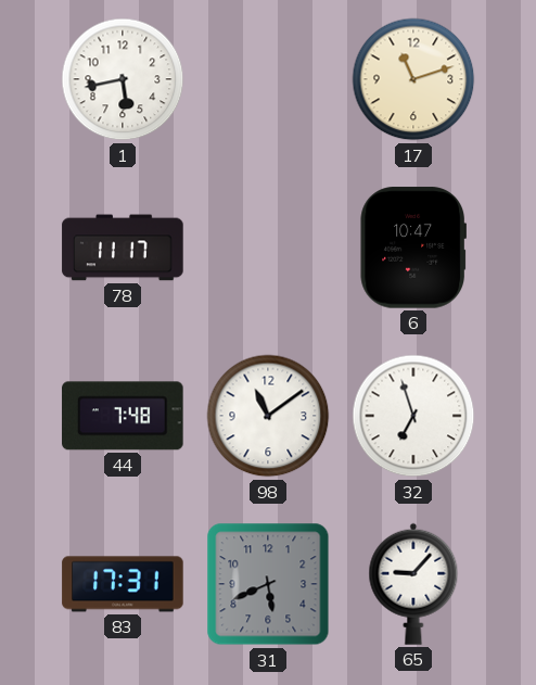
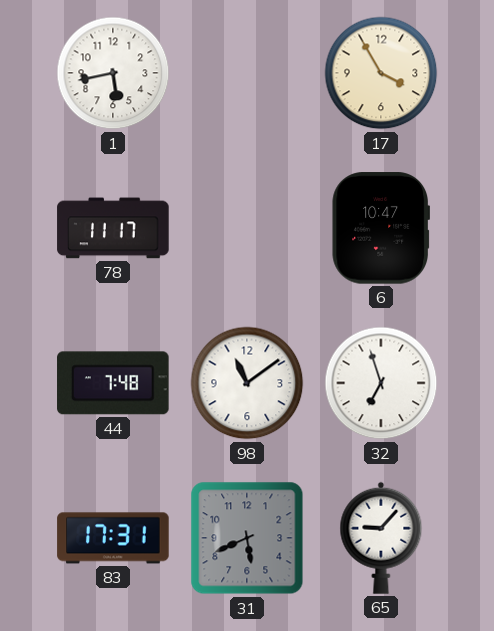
17: 11:12 -> 3:55
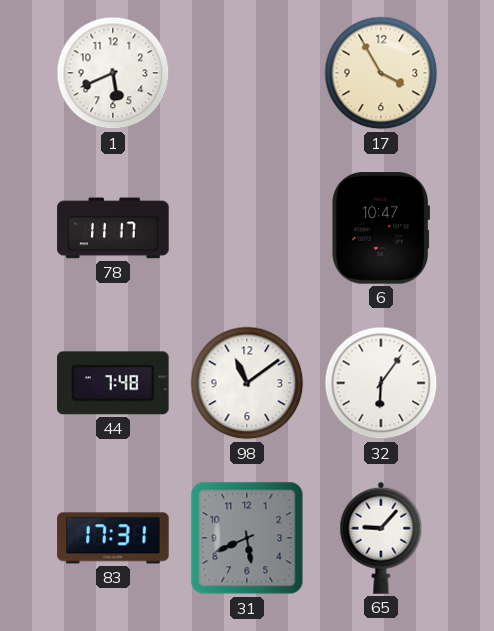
1: 5:43 -> 5:41
32: 6:57 -> 6:06
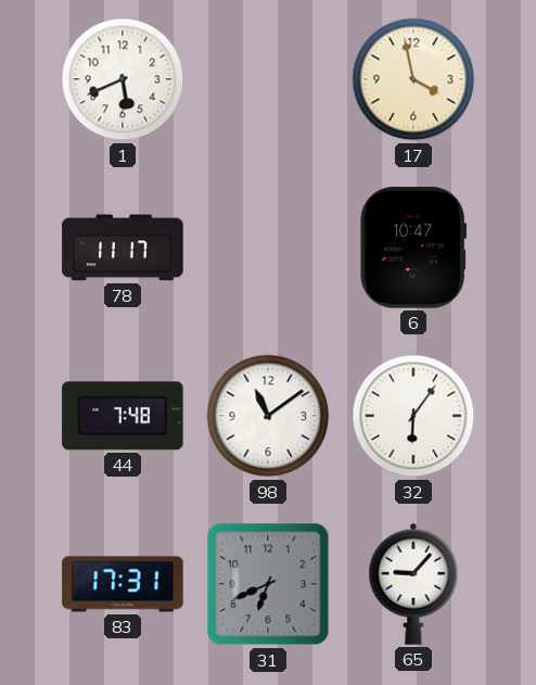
17: 3:55 -> 3:58
31: 5:41 -> 6:41
